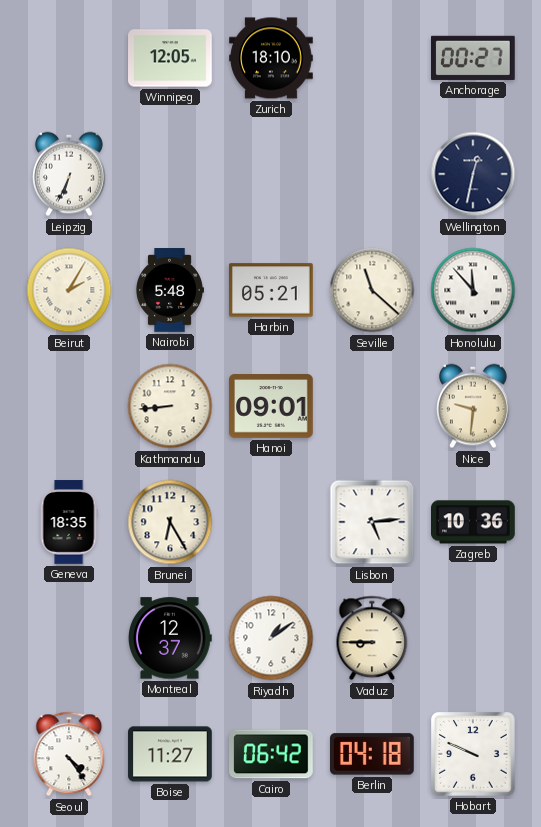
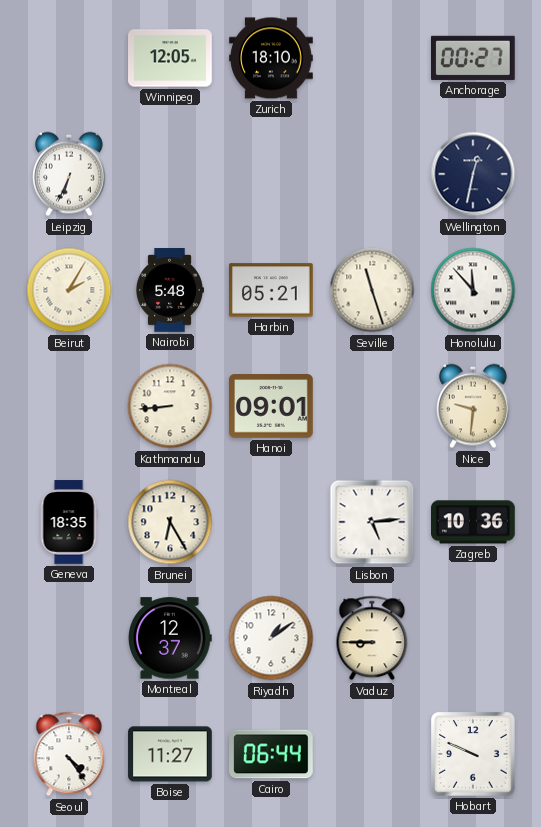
Seville: 11:22 -> 11:27
Cairo: 06:42 -> 06:44
Berlin: 04:18 -> none
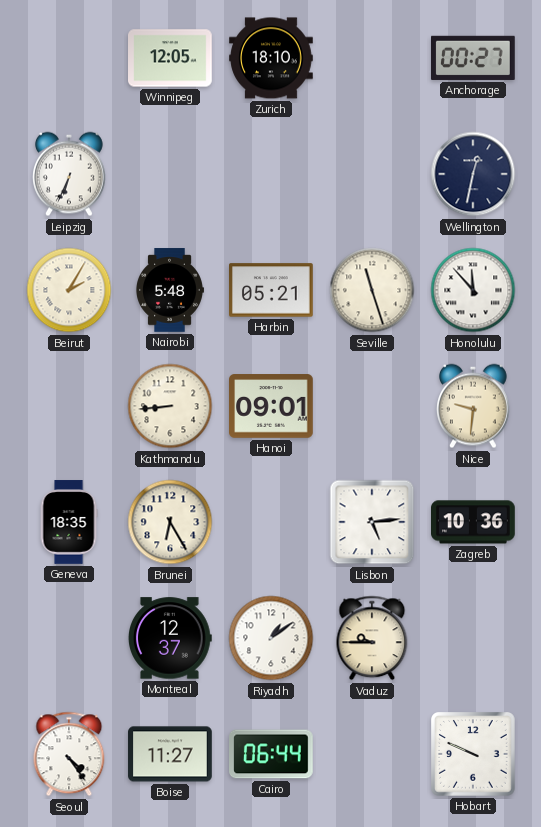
Vaduz: 8:45 -> 9:45
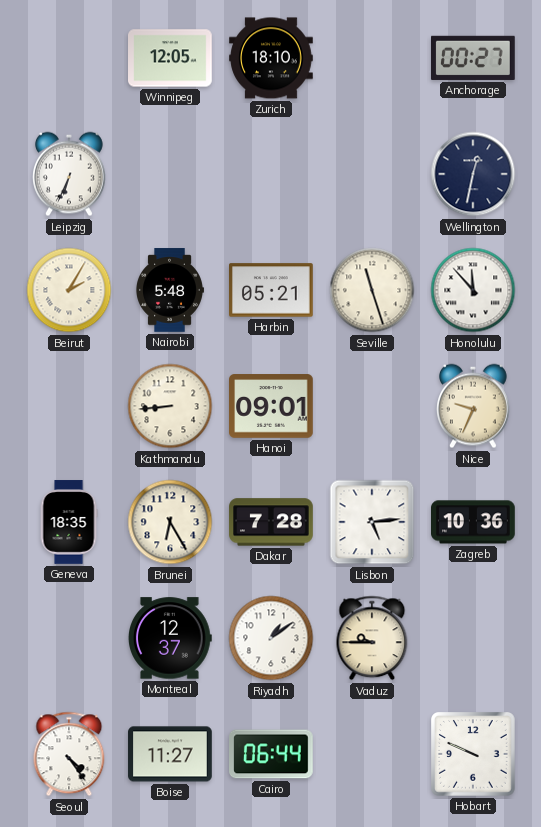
Nice: 9:31 -> 9:34
Dakar: none -> 7:28
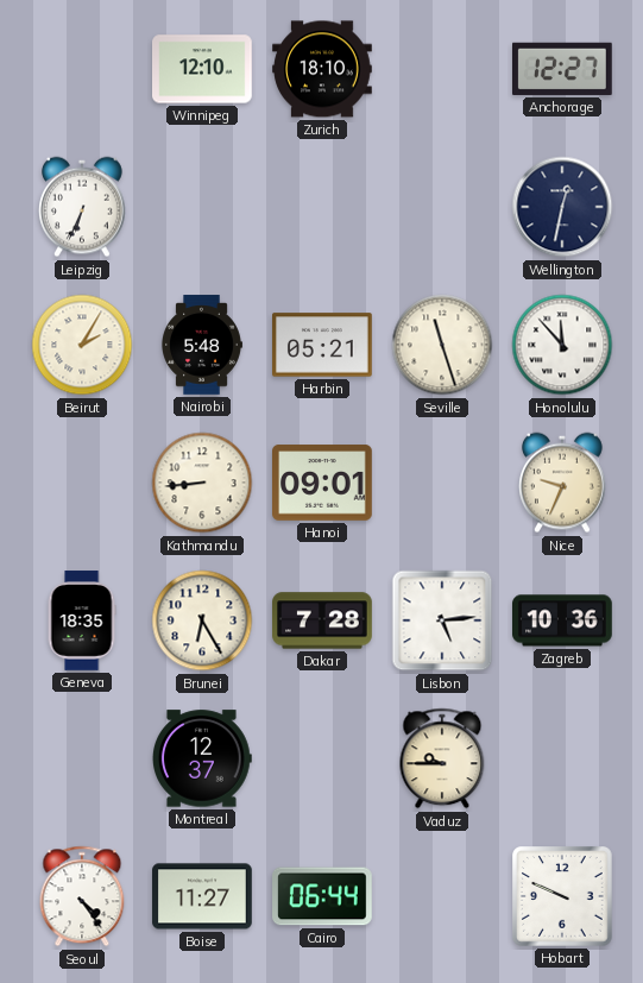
Winnipeg: 12:05 -> 12:10
Anchorage: 00:27 -> 12:27
Riyadh: 1:09 -> none
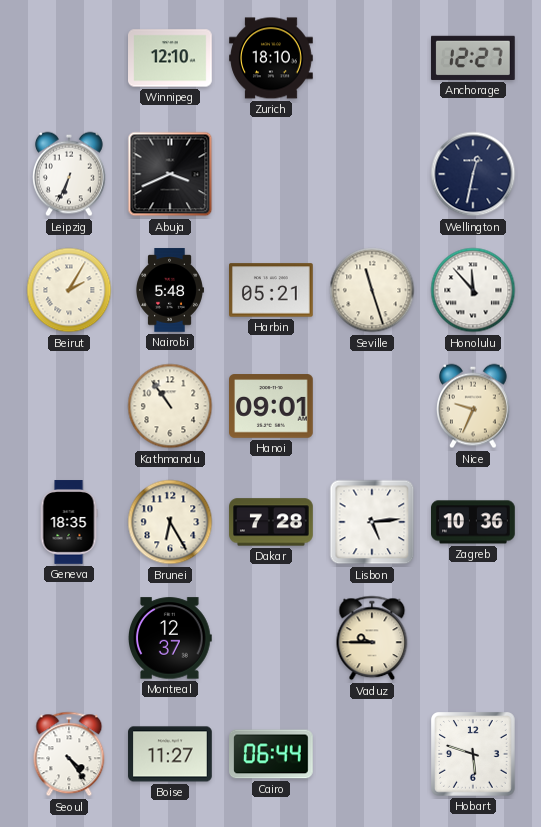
Abuja: none -> 3:41
Kathmandu: 8:44 -> 10:54
Hobart: 9:49 -> 5:48
